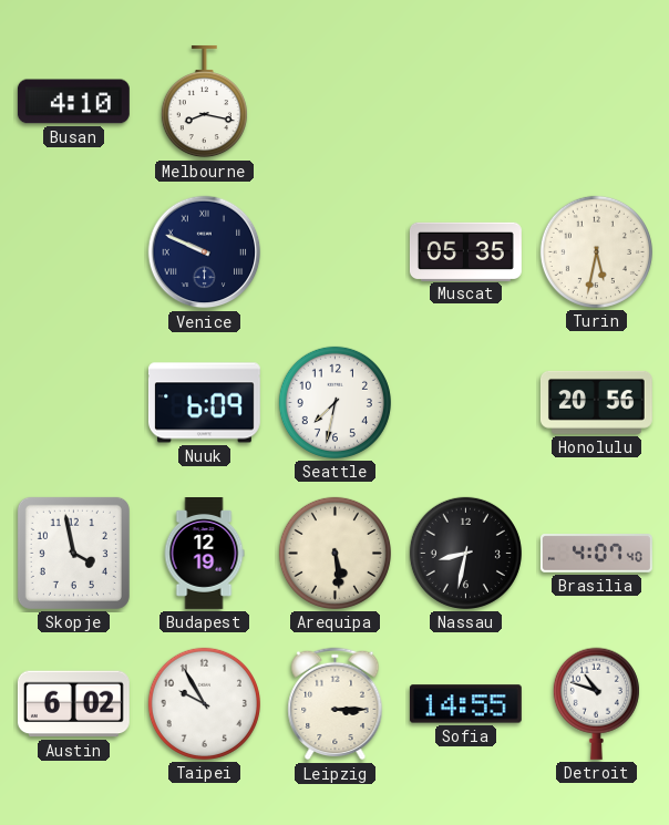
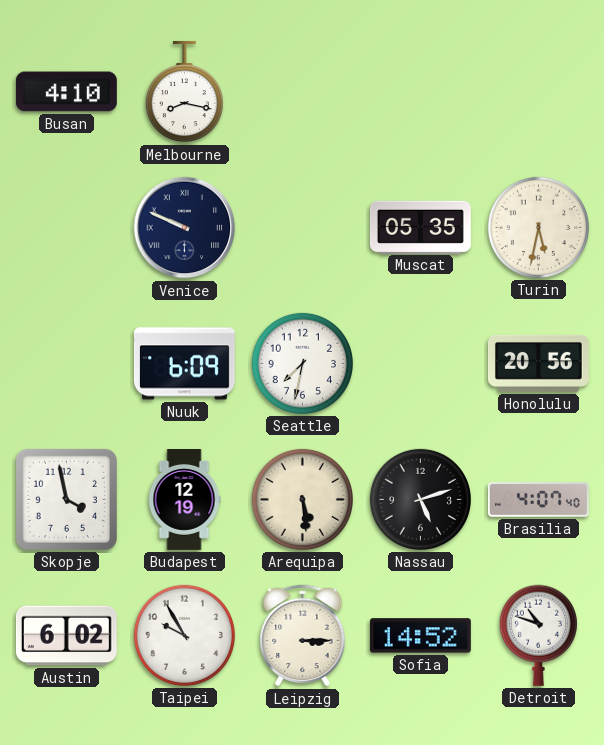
Nassau: 8:32 -> 5:12
Sofia: 14:55 -> 14:52
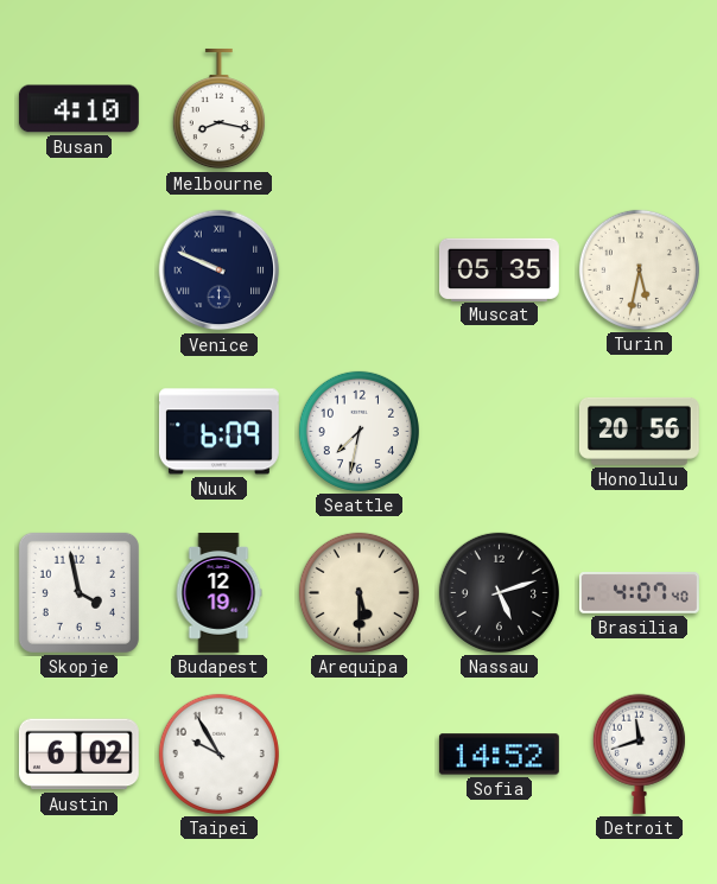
Arequipa: 5:29 -> 5:30
Leipzig: 3:15 -> none
Detroit: 10:48 -> 11:42
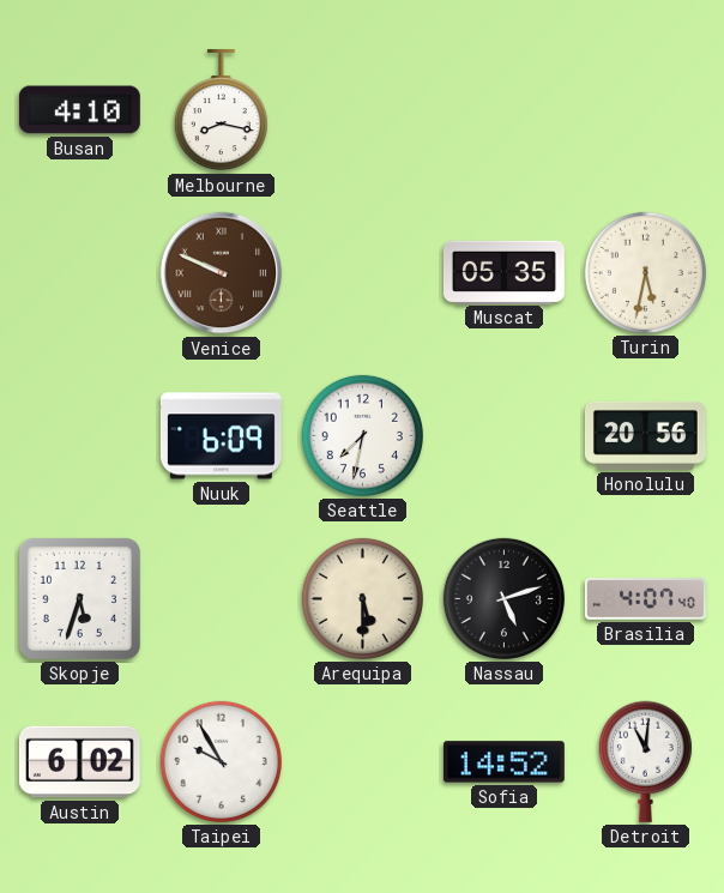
Venice dial: navy -> brown
Skopje: 3:58 -> 5:33
Budapest: 12:19 -> none
Detroit: 11:42 -> 11:01
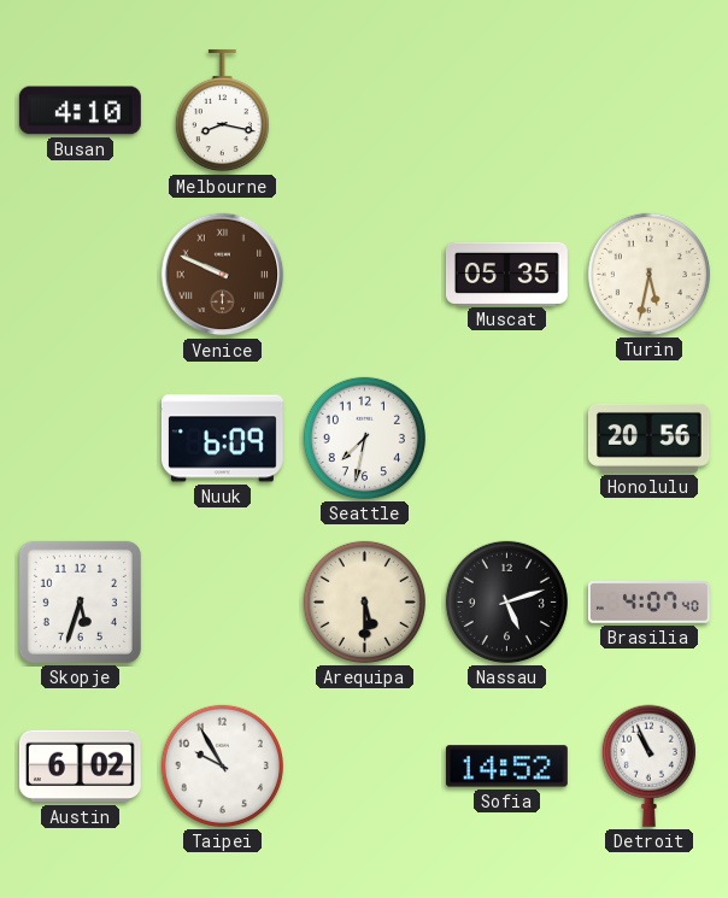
Detroit: 11:01 -> 10:56
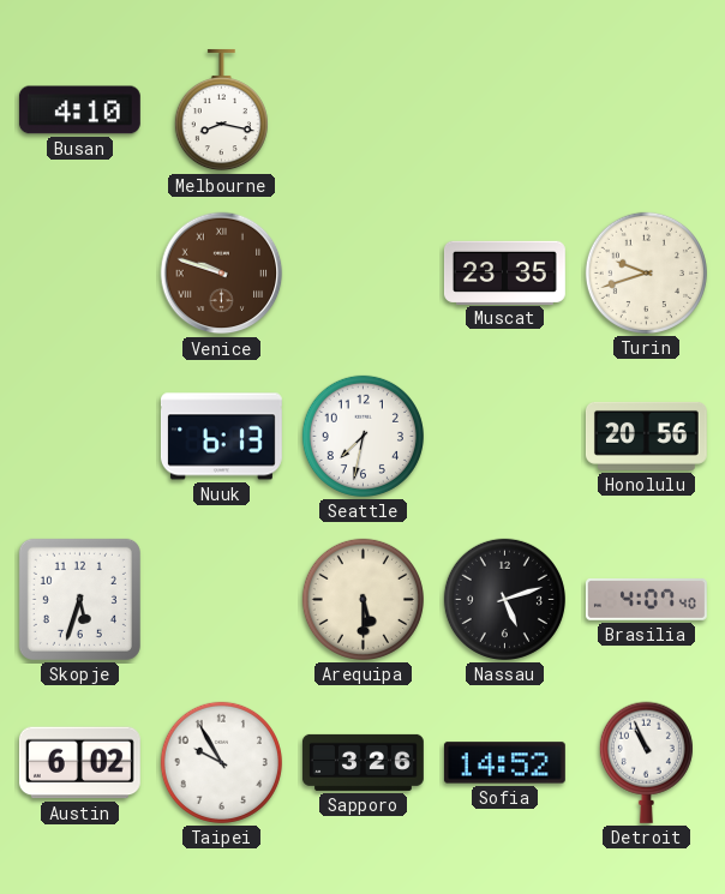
Venice: 9:49 -> 9:48
Muscat: 05:35 -> 23:35
Turin: 5:32 -> 9:42
Nuuk: 6:09 -> 6:13
Sapporo: none -> 3:26
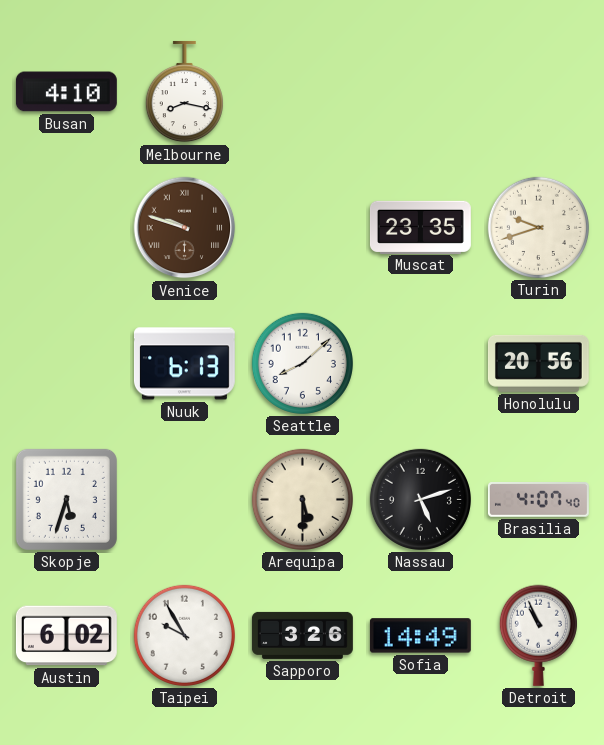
Seattle: 7:32 -> 8:08
Sofia: 14:52 -> 14:49
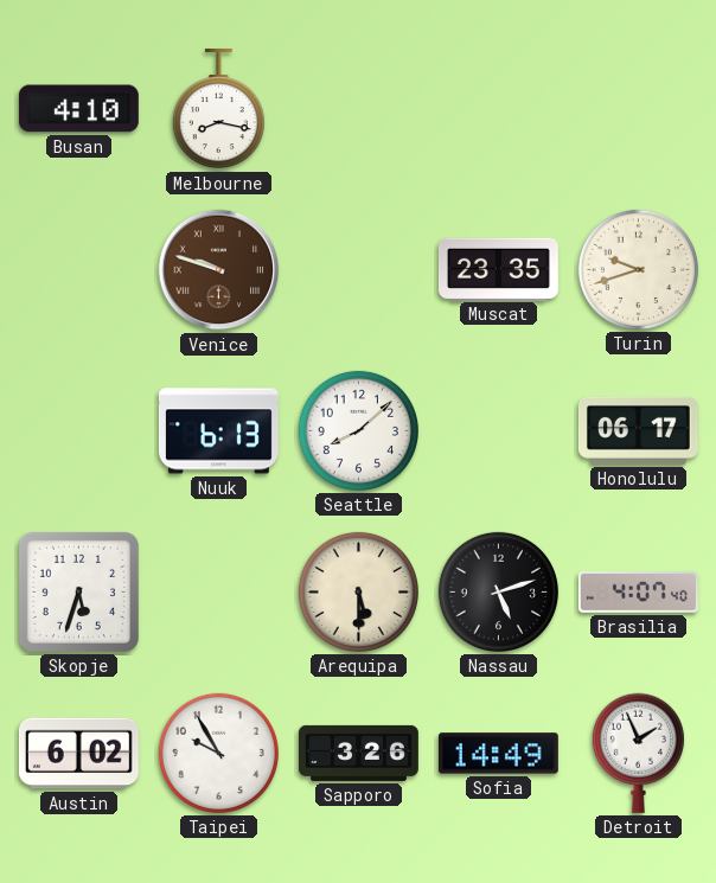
Honolulu: 20:56 -> 06:17
Detroit: 10:56 -> 1:56
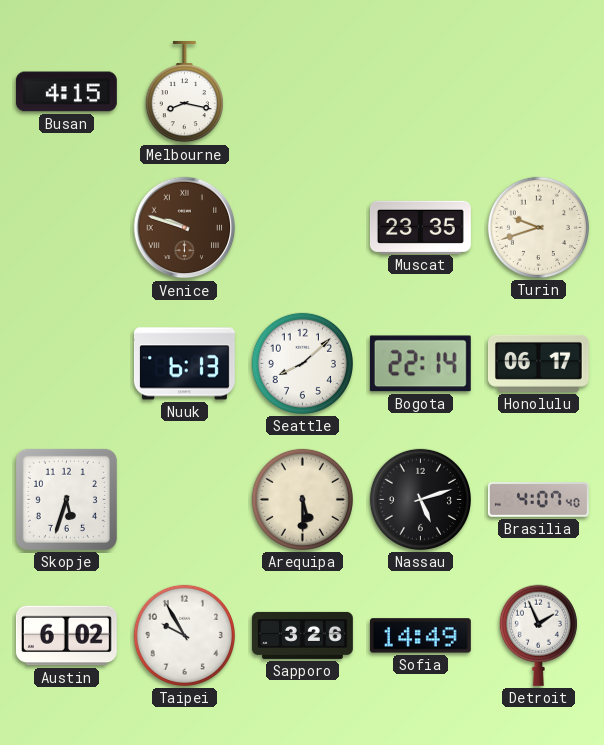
Busan: 4:10 -> 4:15
Bogota: none -> 22:14
